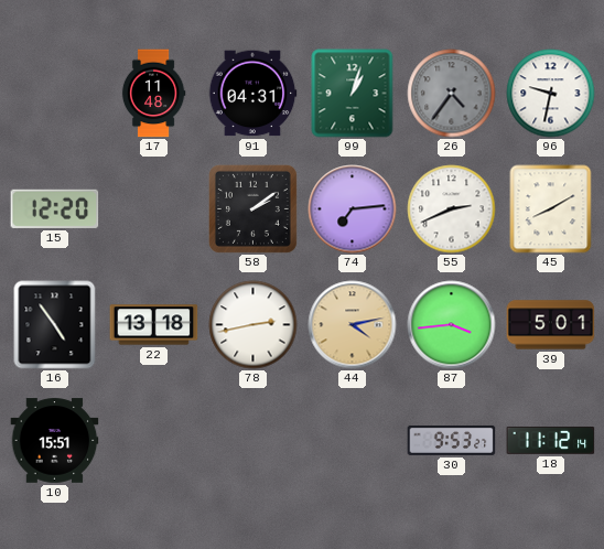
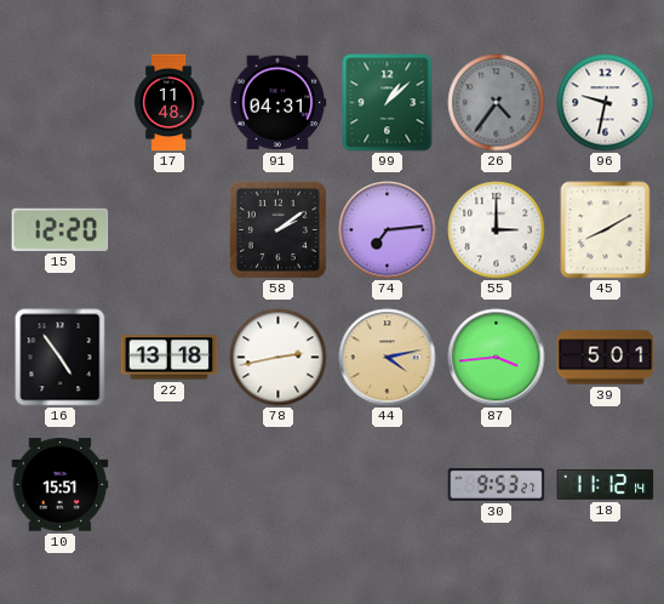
99: 1:03 -> 1:08
55: 2:41 -> 3:00
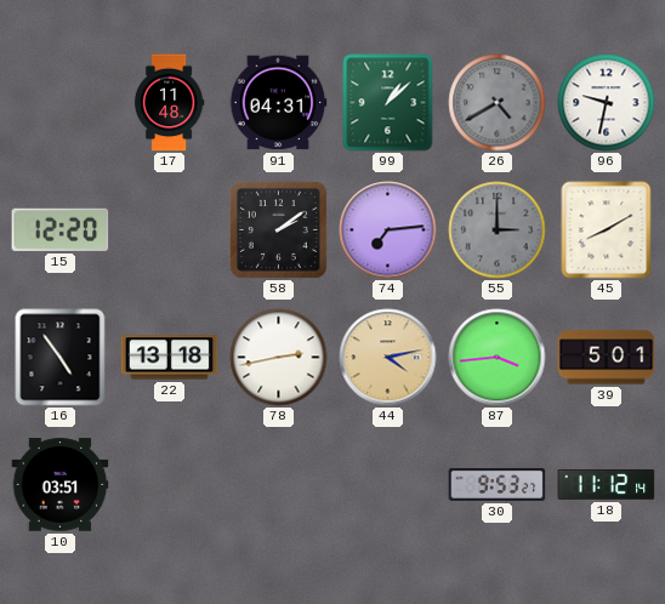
26: 4:36 -> 4:40
55 dial: white -> grey
10: 15:51 -> 03:51
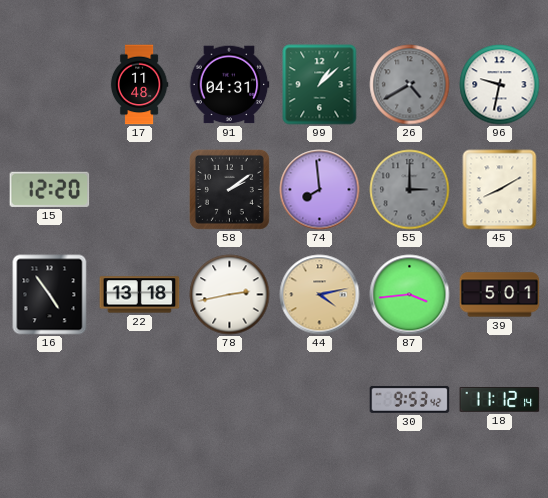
74: 7:14 -> 7:59
10: 03:51 -> none
30: 9:53:27 -> 9:53:42
